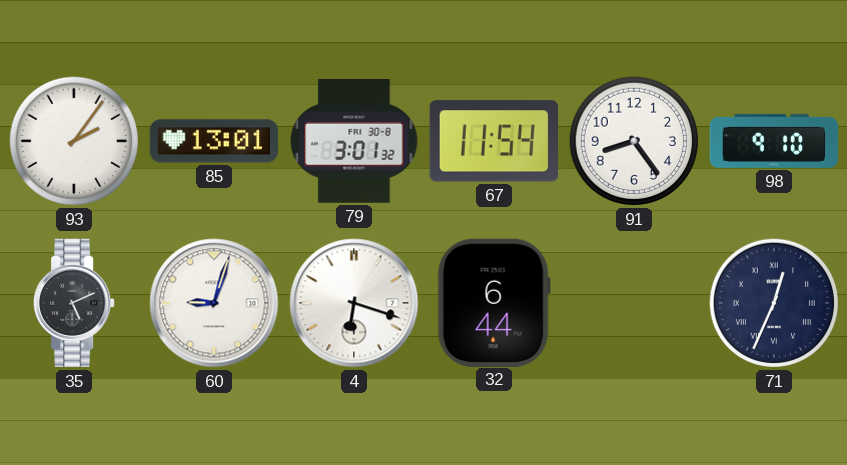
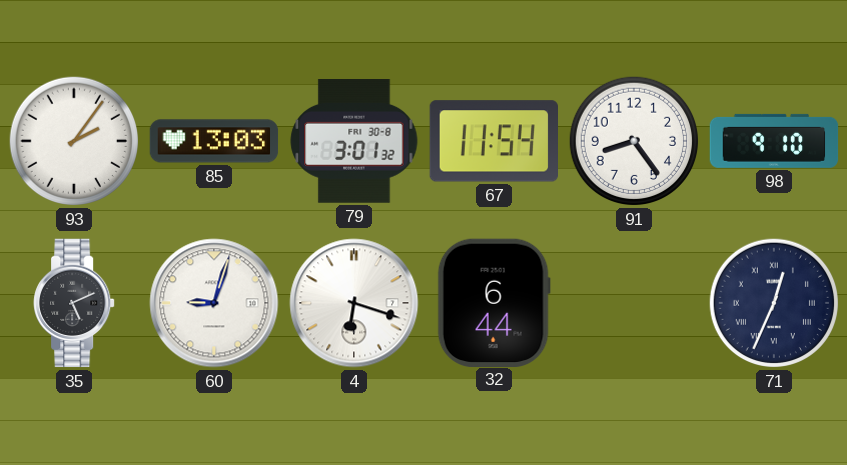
85: 13:01 -> 13:03
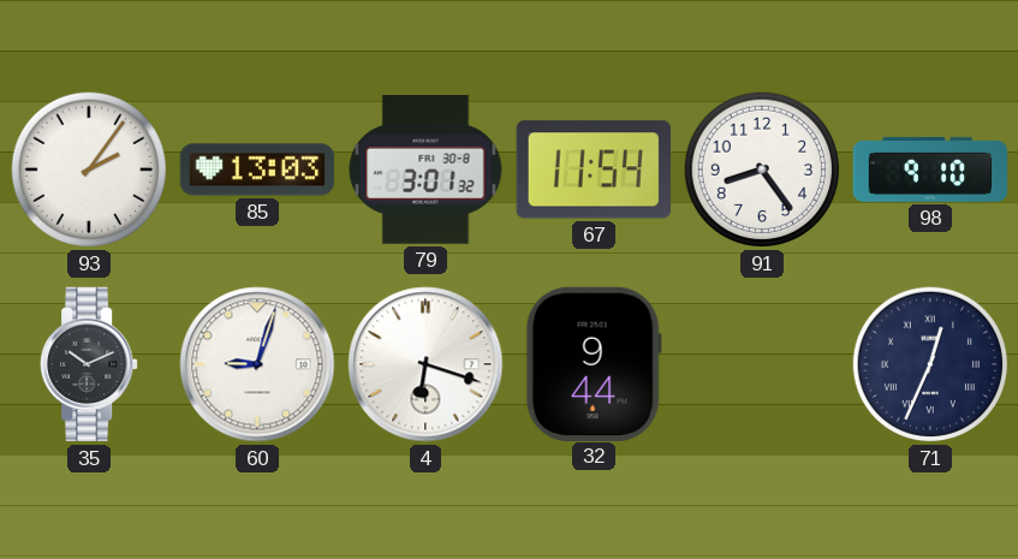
35: 5:11 -> 10:11
32: 6:44 -> 9:44
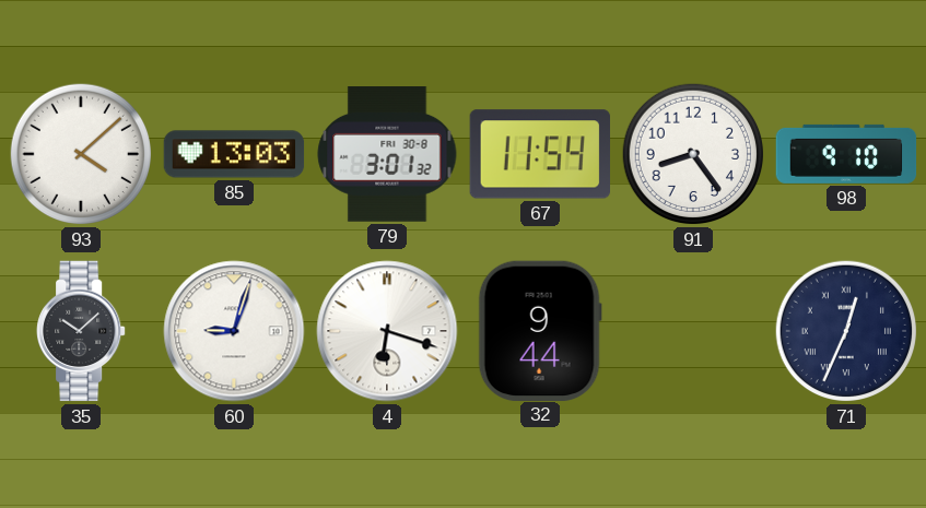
93: 2:06 -> 4:08
35: 10:11 -> 10:08
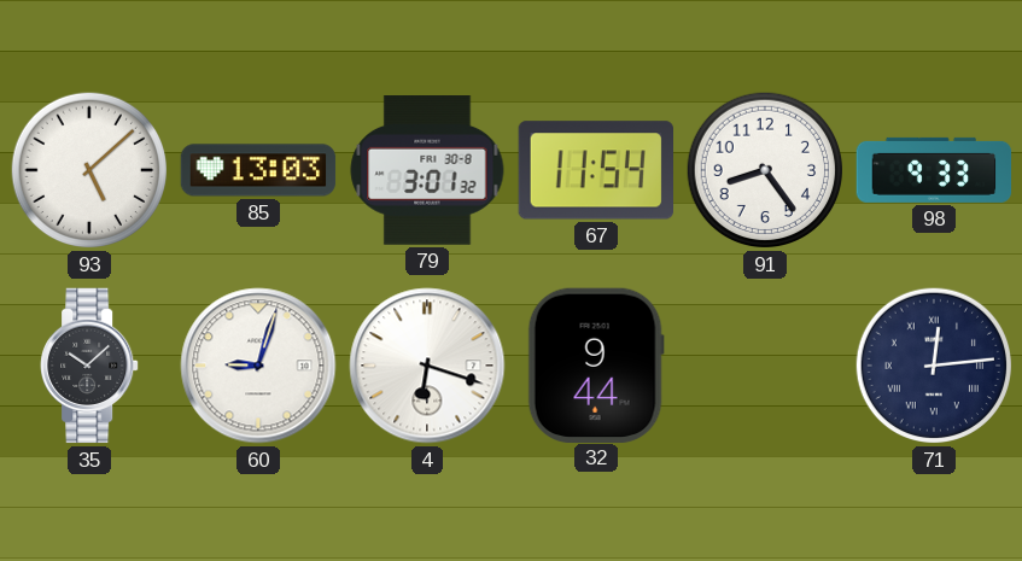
93: 4:08 -> 5:08
98: 9:10 -> 9:33
71: 12:34 -> 12:14
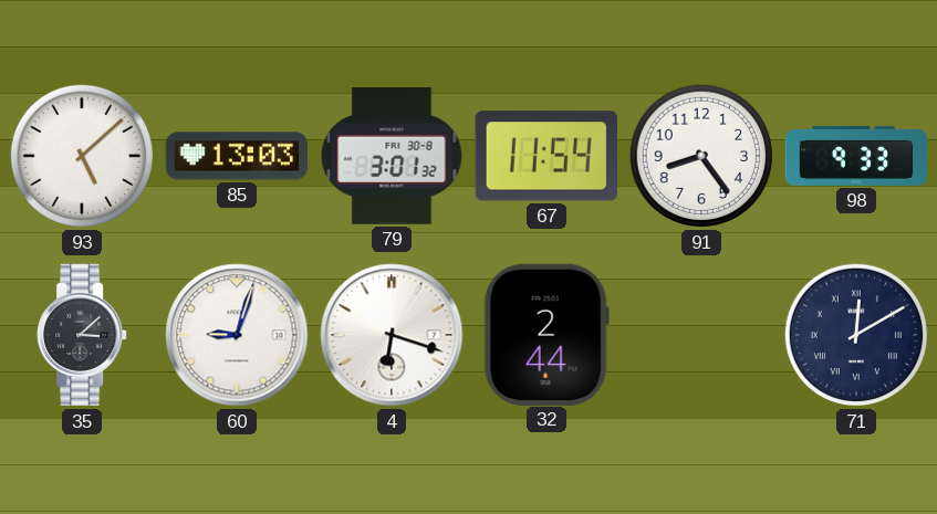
35: 10:08 -> 3:08
32: 9:44 -> 2:44
71: 12:14 -> 12:10
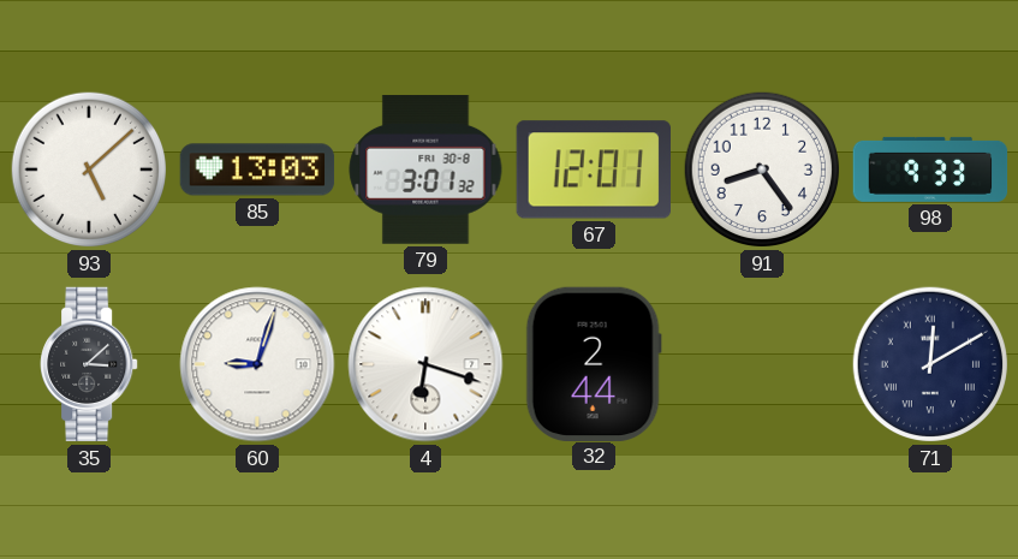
67: 11:54 -> 12:01
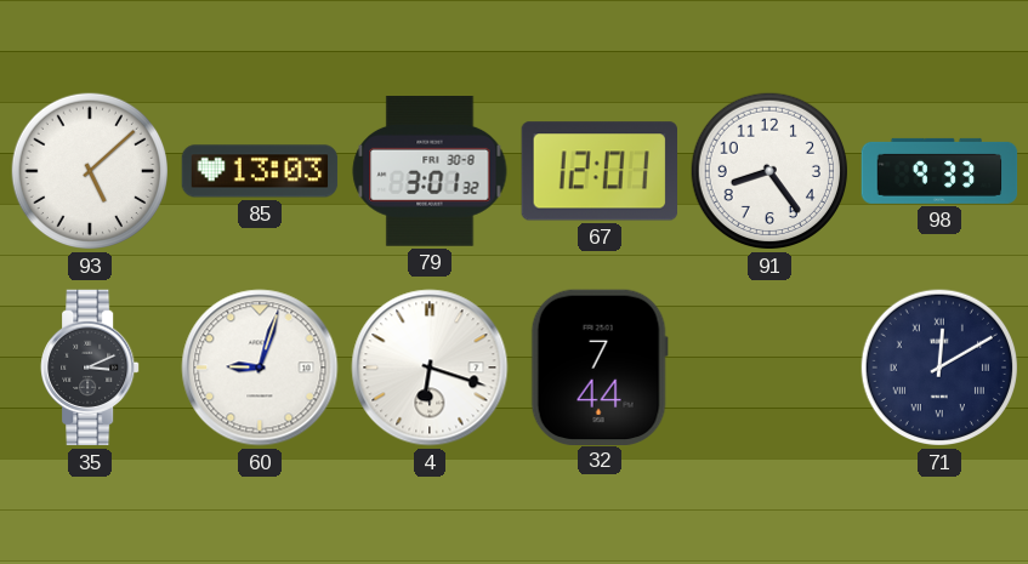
35: 3:08 -> 3:11
32: 2:44 -> 7:44
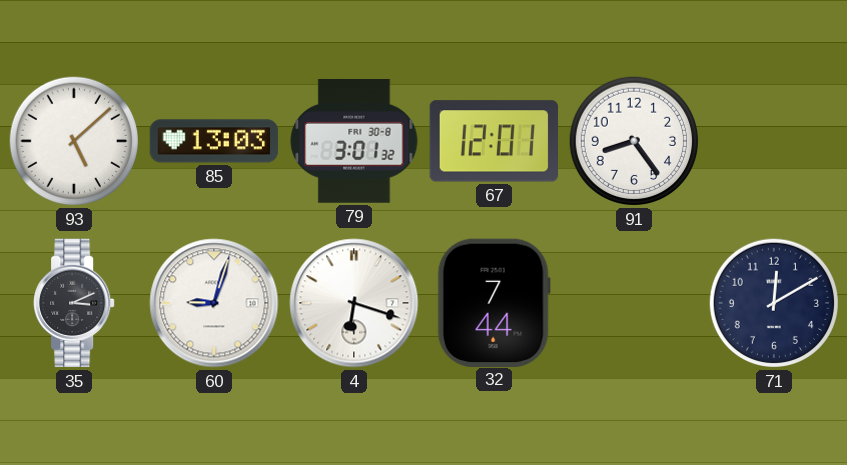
98: 9:33 -> none
71 numerals: Roman -> Arabic
